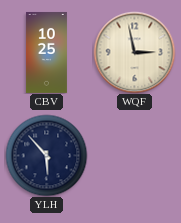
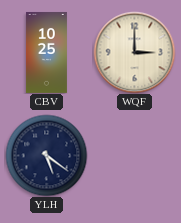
WQF: 2:58 -> 3:00
YLH: 5:53 -> 5:21
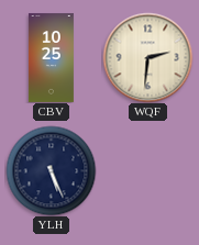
WQF: 3:00 -> 2:31
YLH: 5:21 -> 5:26
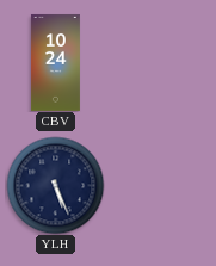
CBV: 10:25 -> 10:24
WQF: 2:31 -> none
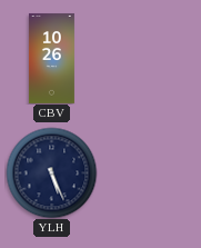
CBV: 10:24 -> 10:26
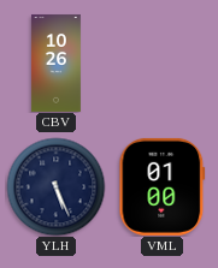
VML: none -> 01:00
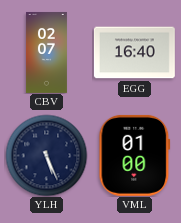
CBV: 10:26 -> 02:07
EGG: none -> 16:40
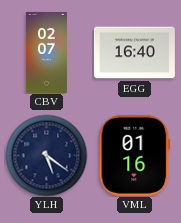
YLH: 5:26 -> 5:21
VML: 01:00 -> 01:16
